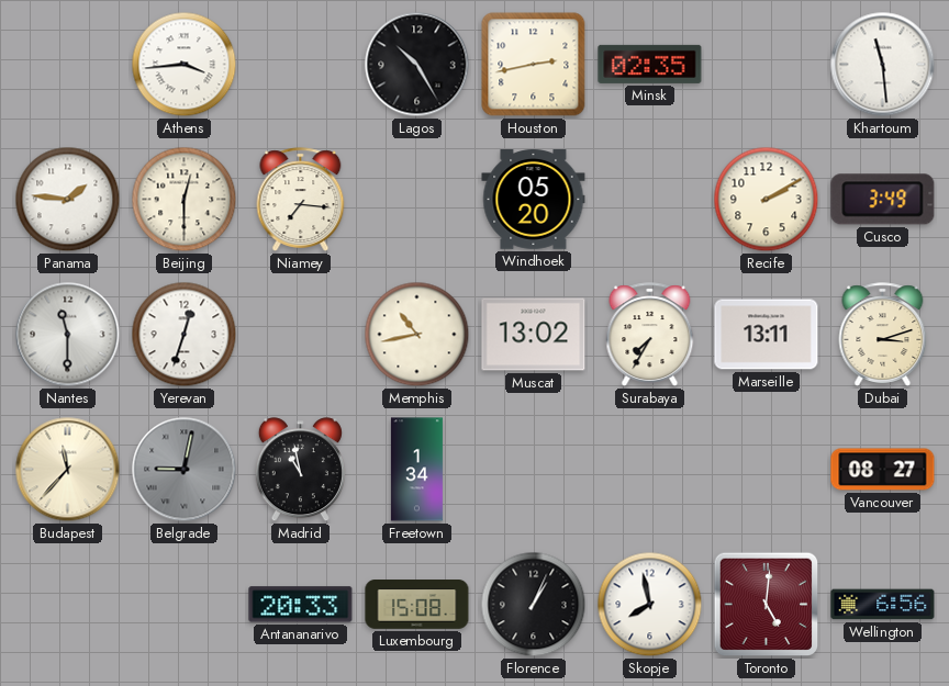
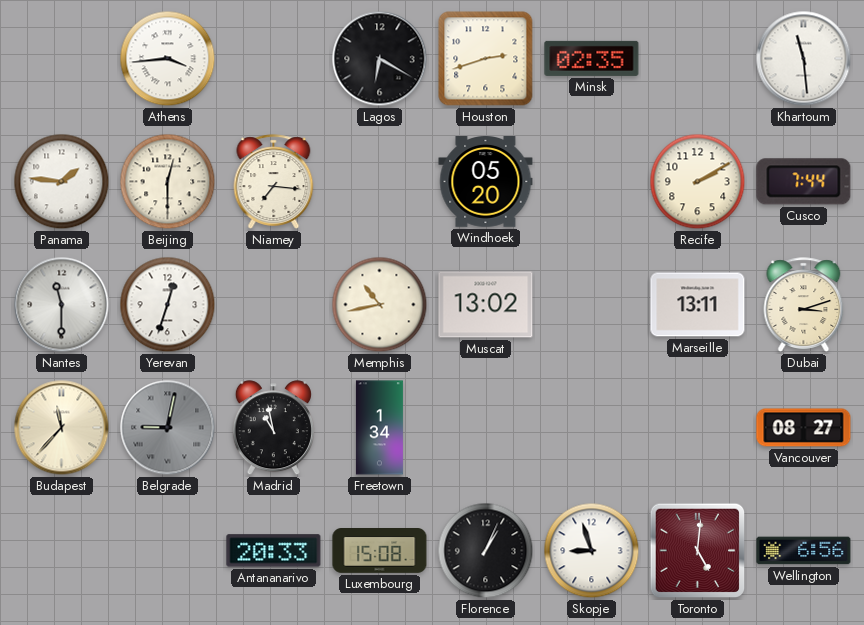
Lagos: 10:25 -> 6:20
Houston: 2:43 -> 2:42
Cusco: 3:49 -> 7:44
Surabaya: 7:35 -> none
Skopje: 7:58 -> 8:57
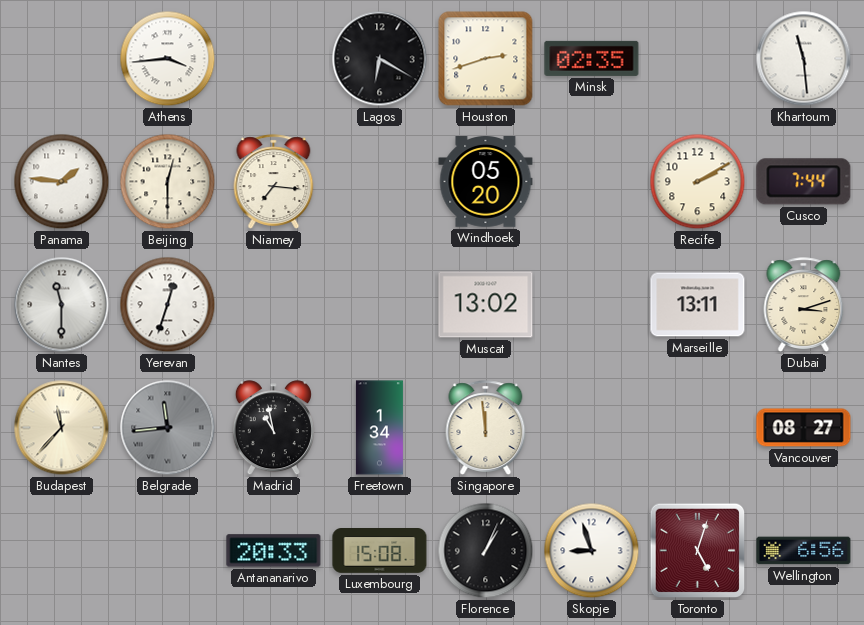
Memphis: 10:43 -> none
Belgrade: 9:02 -> 11:44
Singapore: none -> 11:59
Toronto: 5:01 -> 5:03
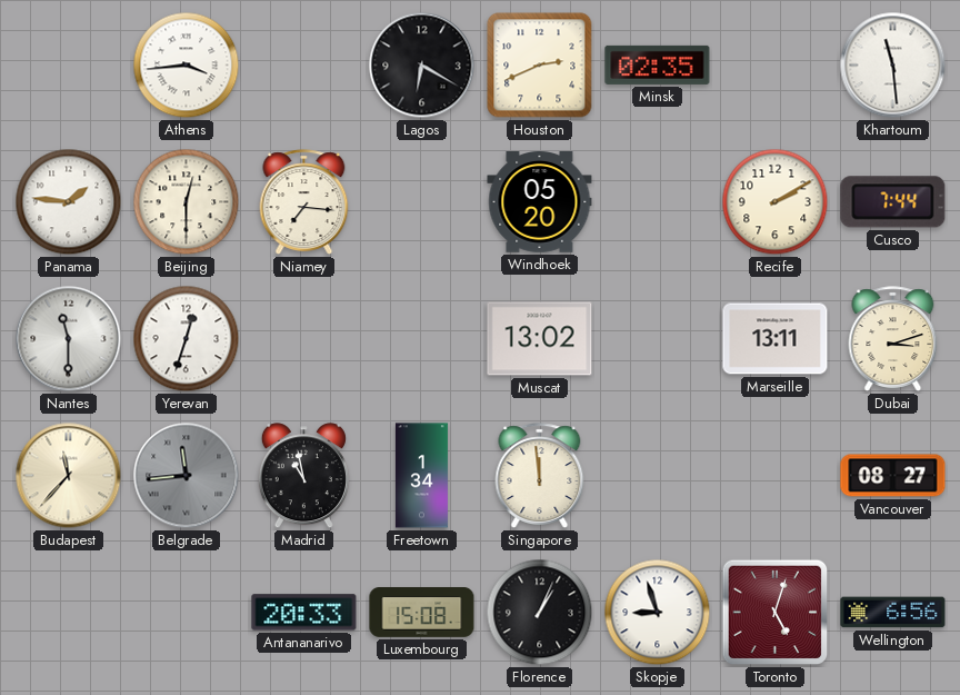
Houston: 2:42 -> 2:41
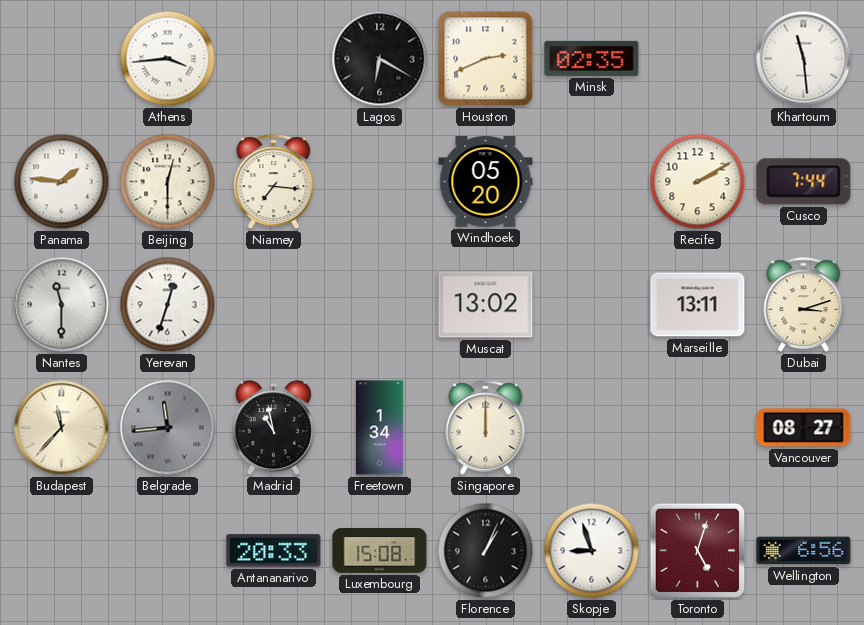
Singapore: 11:59 -> 12:00
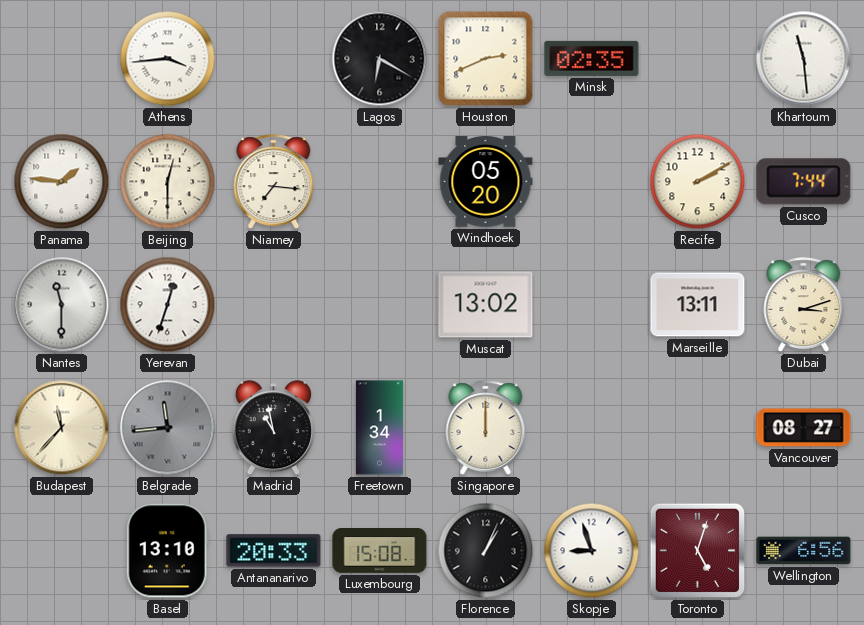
Basel: none -> 13:10
